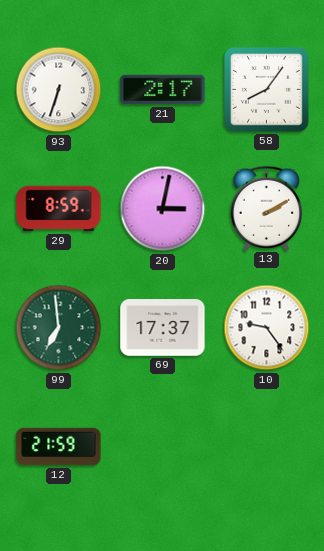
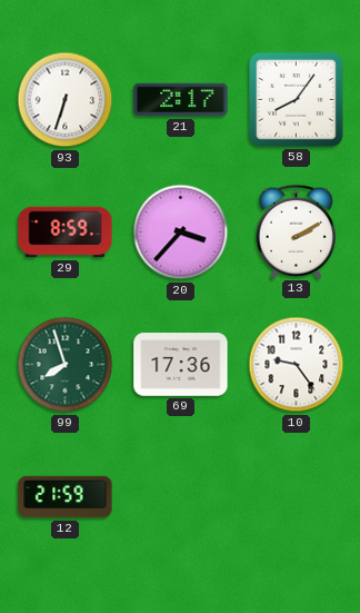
20: 3:02 -> 3:37
99: 6:59 -> 7:57
69: 17:37 -> 17:36
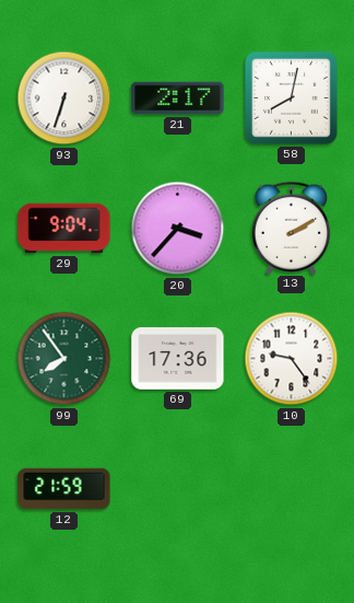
58: 8:06 -> 8:02
29: 8:59 -> 9:04
99: 7:57 -> 7:54
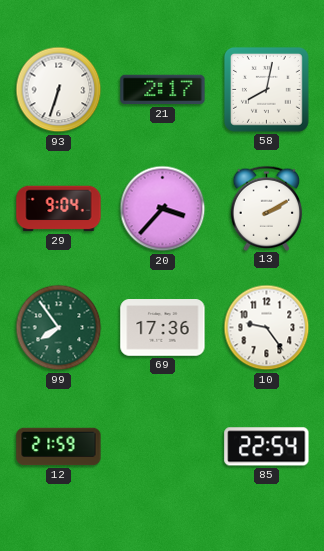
85: none -> 22:54
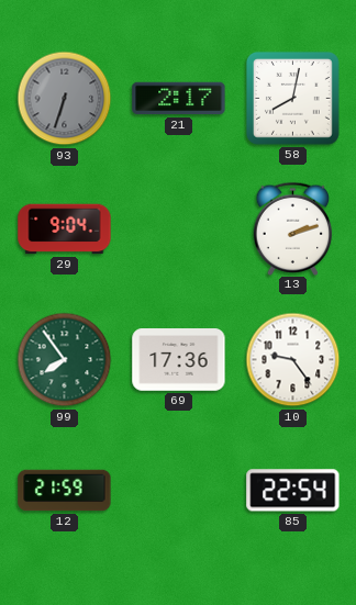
93 dial: white -> grey
20: 3:37 -> none
13: 2:10 -> 2:12
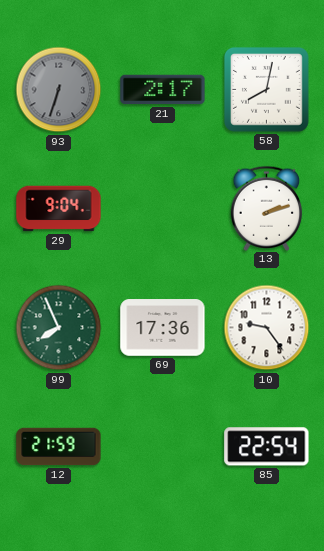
99: 7:54 -> 7:56
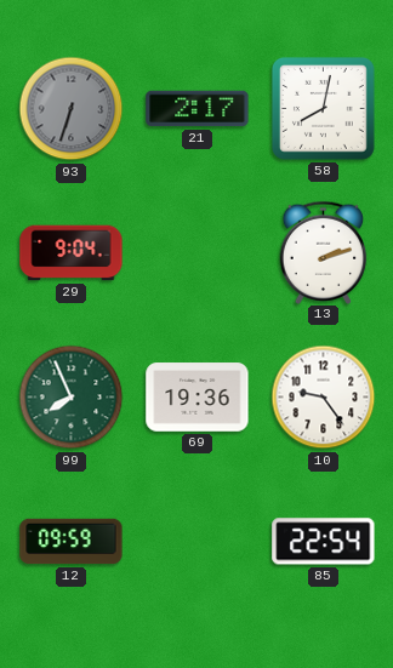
69: 17:36 -> 19:36
12: 21:59 -> 09:59
